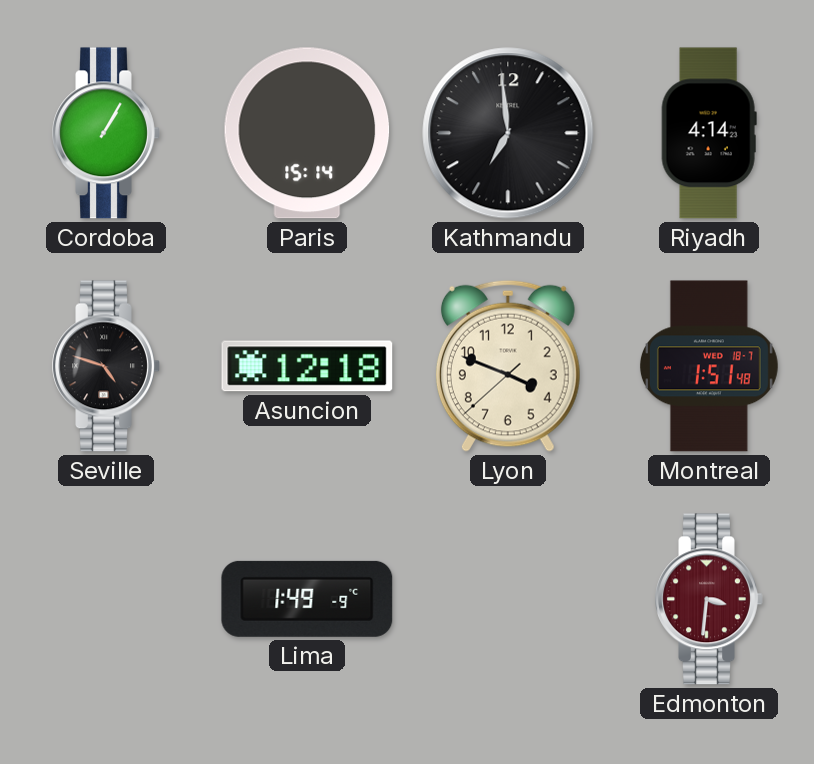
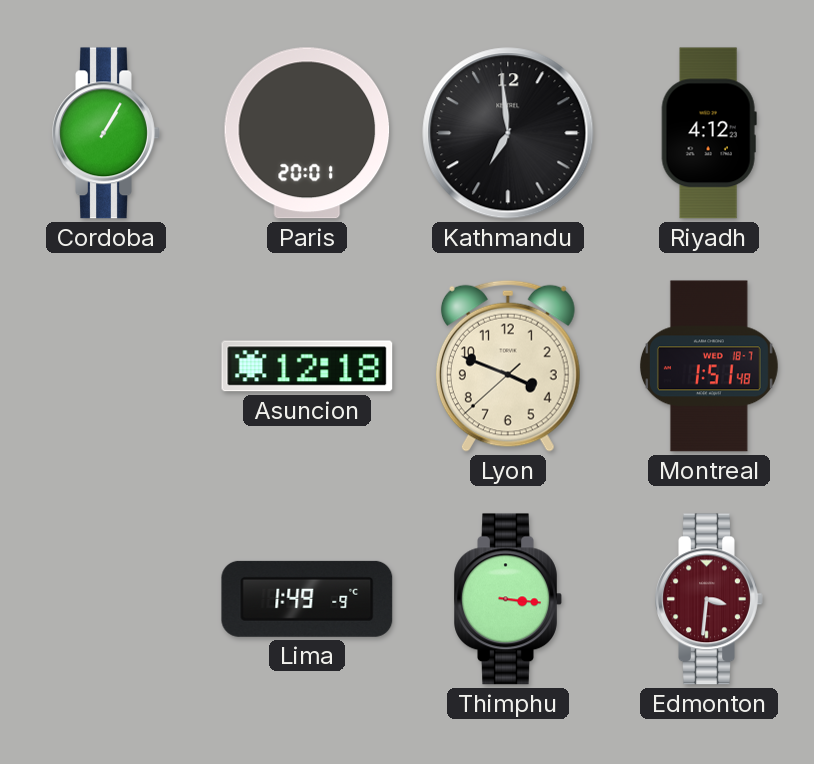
Paris: 15:14 -> 20:01
Riyadh: 4:14 -> 4:12
Seville: 4:48 -> none
Thimphu: none -> 3:16
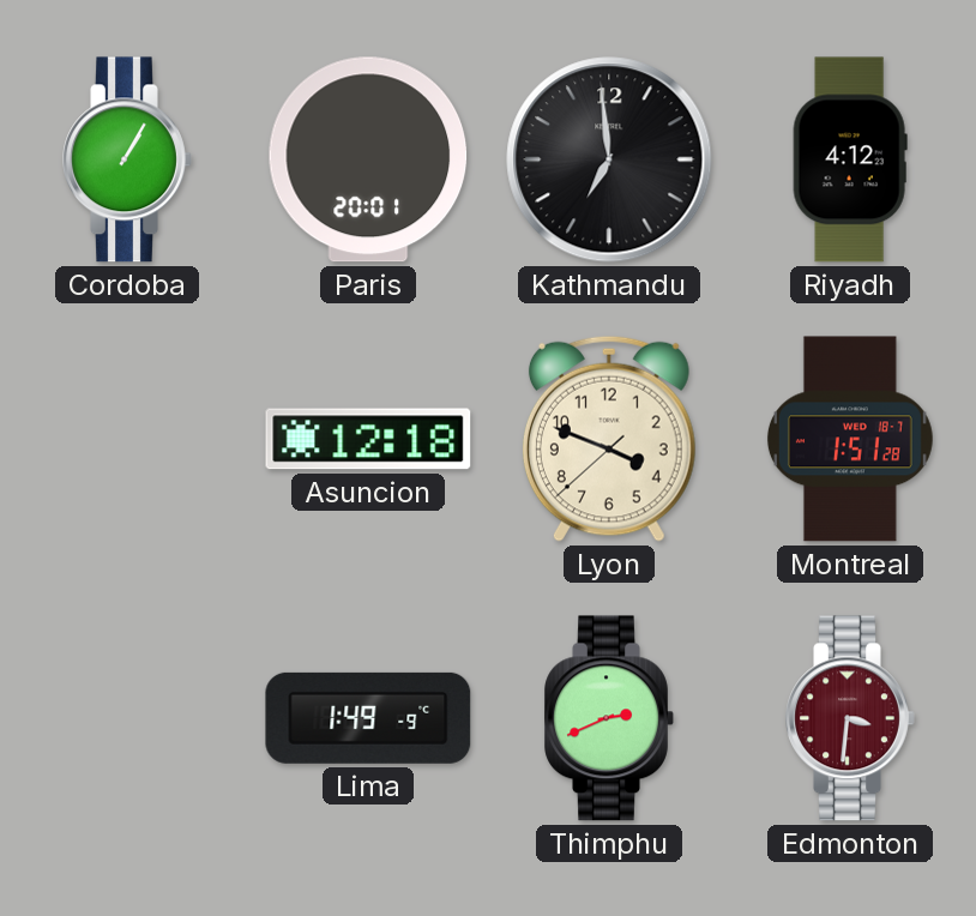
Montreal: 1:51:48 -> 1:51:28
Thimphu: 3:16 -> 2:41
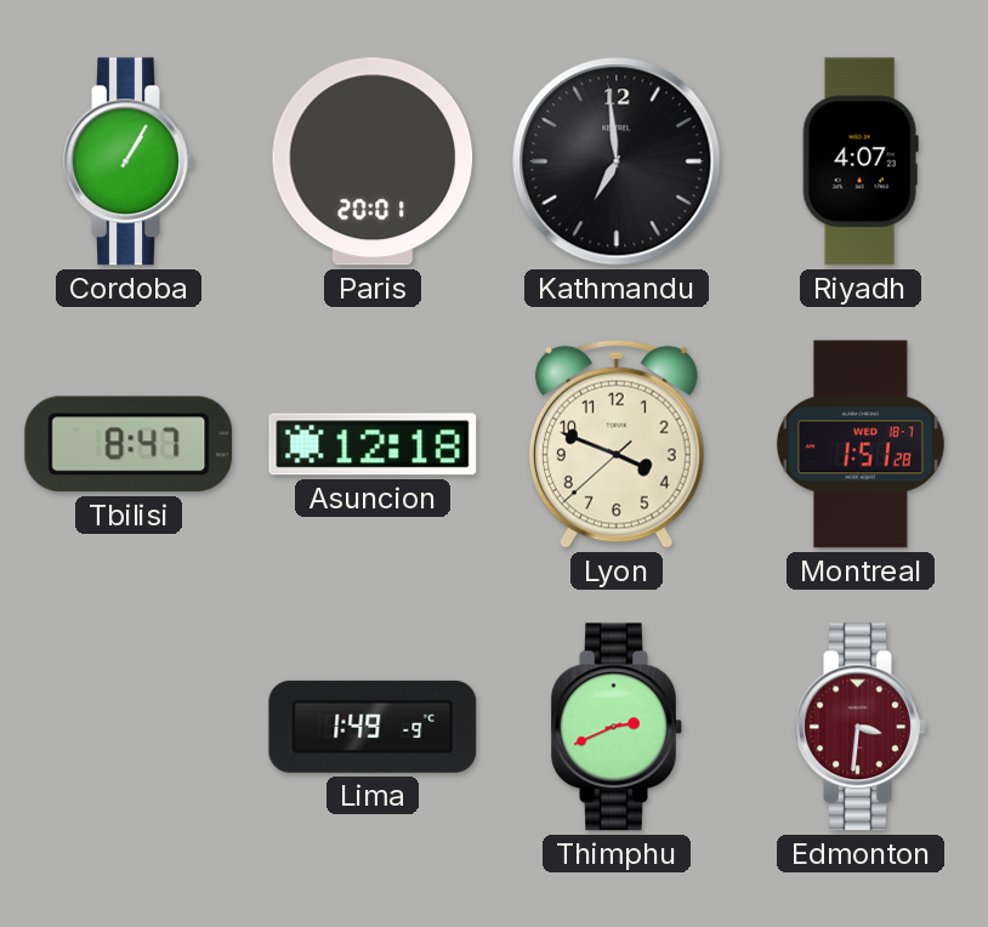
Riyadh: 4:12 -> 4:07
Tbilisi: none -> 8:47
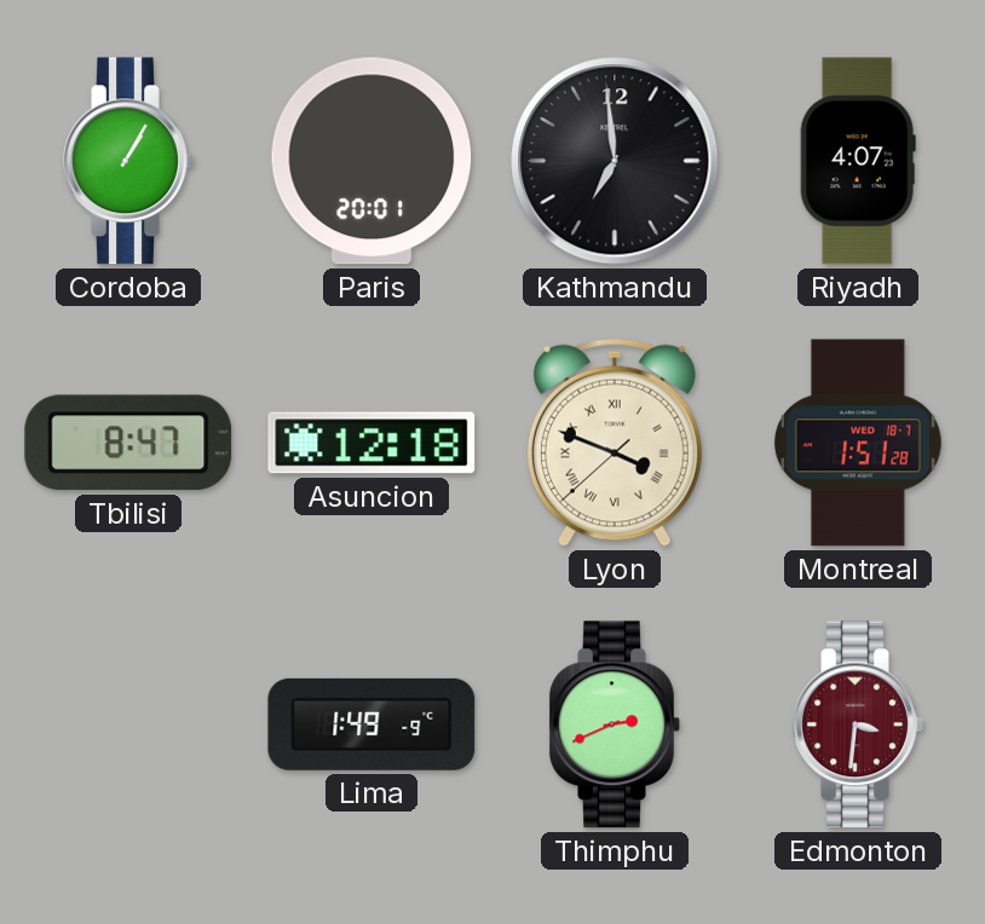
Lyon numerals: Arabic -> Roman
